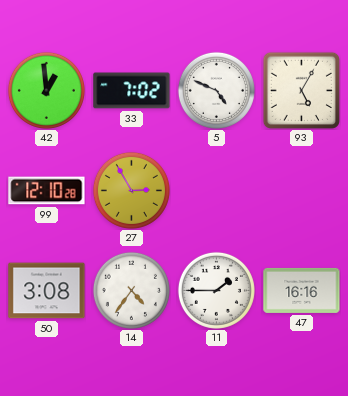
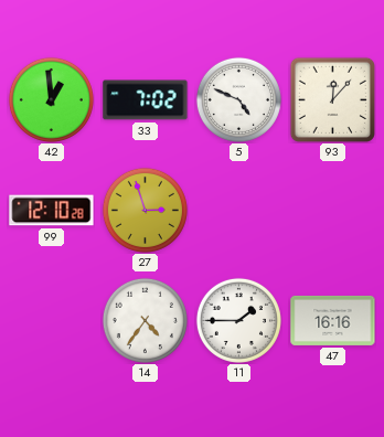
93: 5:05 -> 12:07
27: 2:55 -> 2:57
50: 3:08 -> none
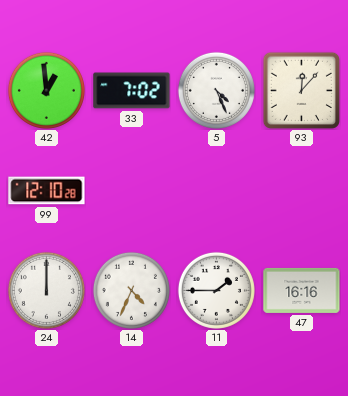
5: 4:49 -> 4:26
27: 2:57 -> none
24: none -> 12:00
14: 4:36 -> 4:34
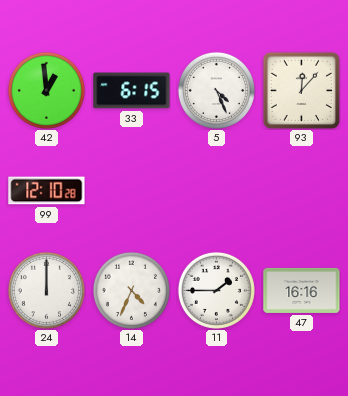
33: 7:02 -> 6:15
